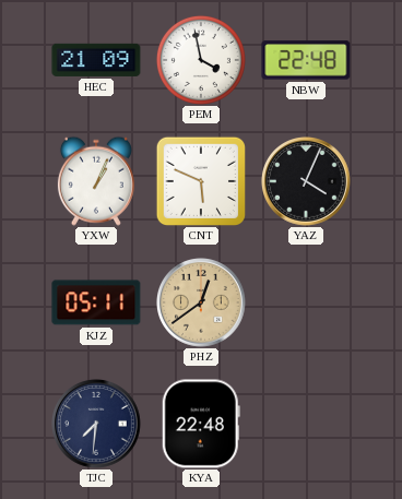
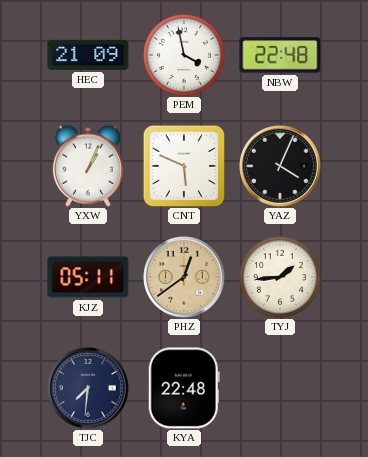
TYJ: none -> 1:44
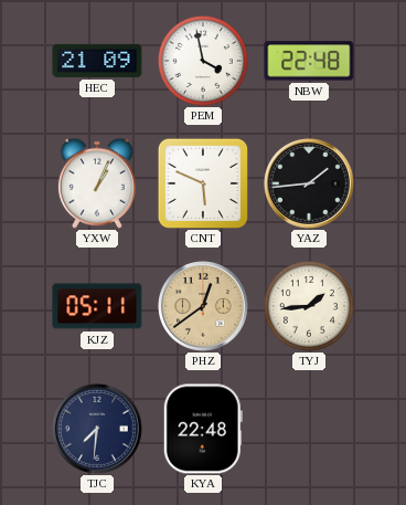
YAZ: 4:04 -> 1:44
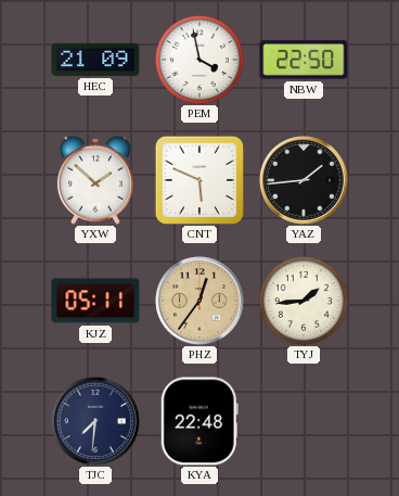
NBW: 22:48 -> 22:50
YXW: 1:04 -> 1:52
PHZ: 12:39 -> 12:36
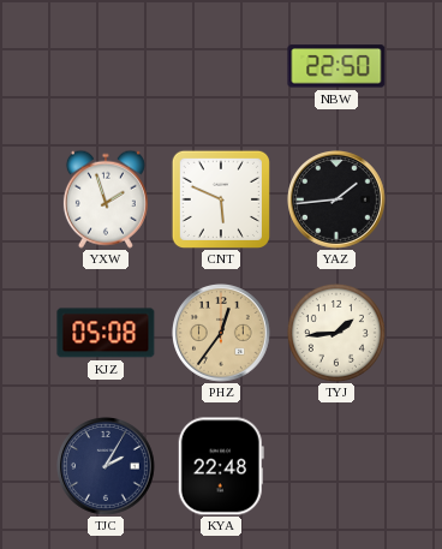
HEC: 21:09 -> none
PEM: 3:58 -> none
YXW: 1:52 -> 1:57
KJZ: 05:11 -> 05:08
TJC: 7:31 -> 2:05
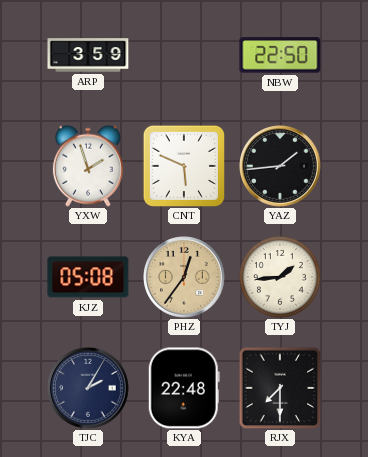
ARP: none -> 3:59
RJX: none -> 7:30
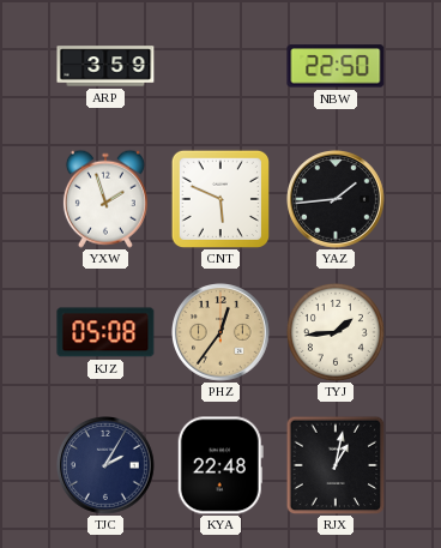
RJX: 7:30 -> 1:02
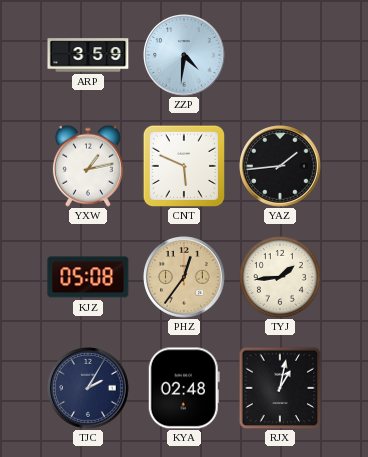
ZZP: none -> 4:31
NBW: 22:50 -> none
YXW: 1:57 -> 1:13
KYA: 22:48 -> 02:48
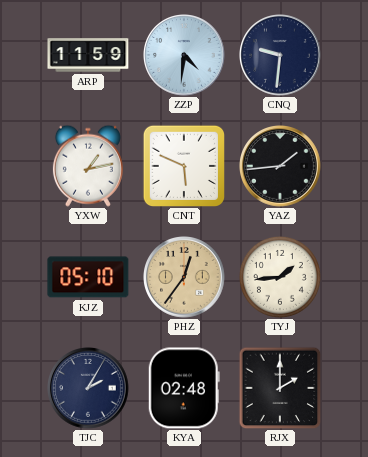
ARP: 3:59 -> 11:59
CNQ: none -> 9:31
KJZ: 05:08 -> 05:10
RJX: 1:02 -> 2:00
